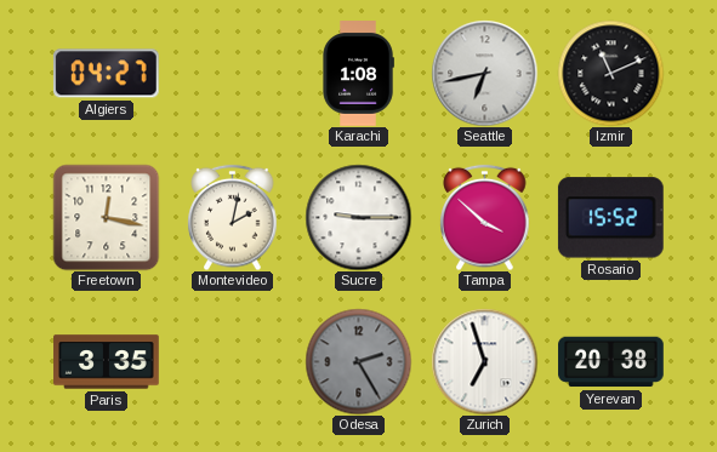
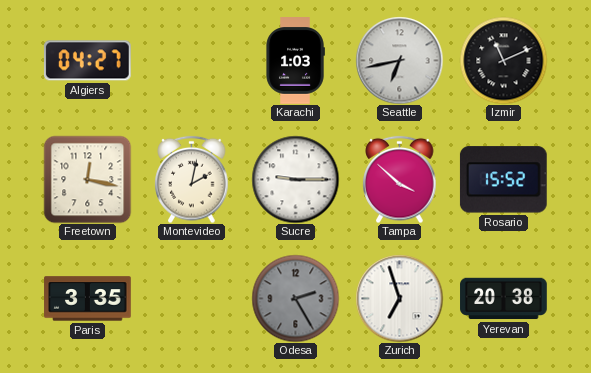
Karachi: 1:08 -> 1:03
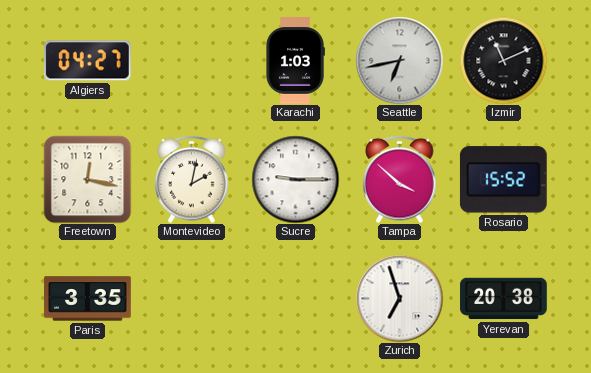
Odesa: 2:25 -> none
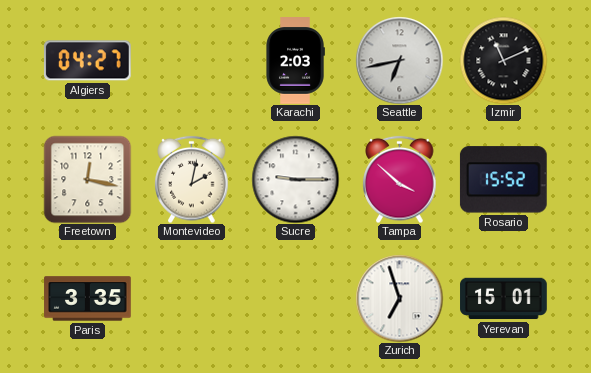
Karachi: 1:03 -> 2:03
Yerevan: 20:38 -> 15:01
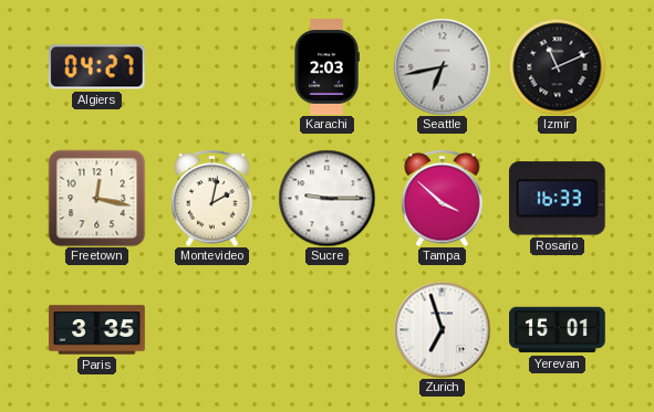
Rosario: 15:52 -> 16:33
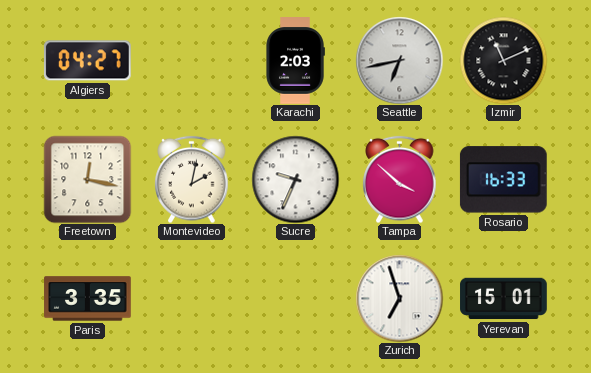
Sucre: 9:15 -> 9:34
